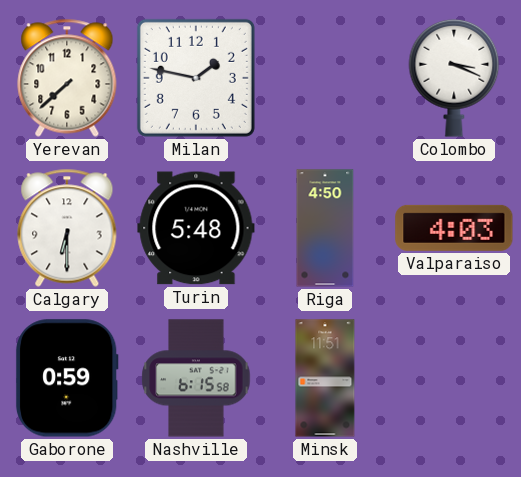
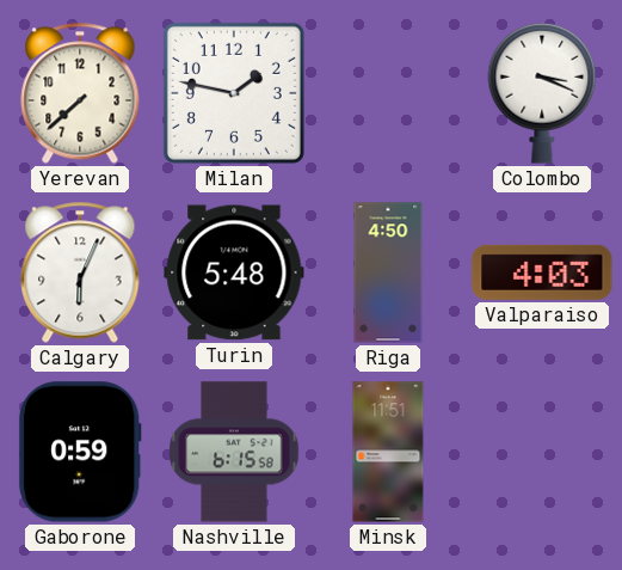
Calgary: 6:30 -> 6:04
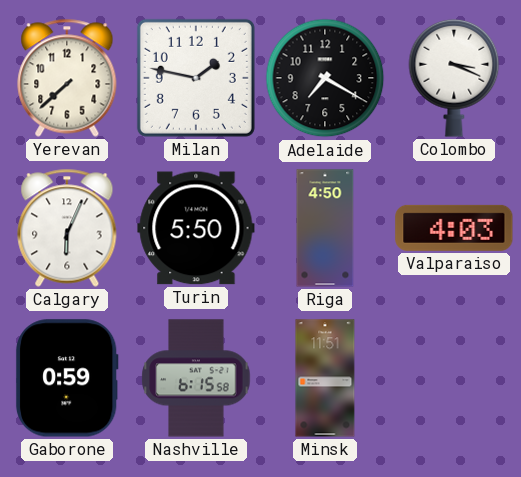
Adelaide: none -> 7:20
Turin: 5:48 -> 5:50
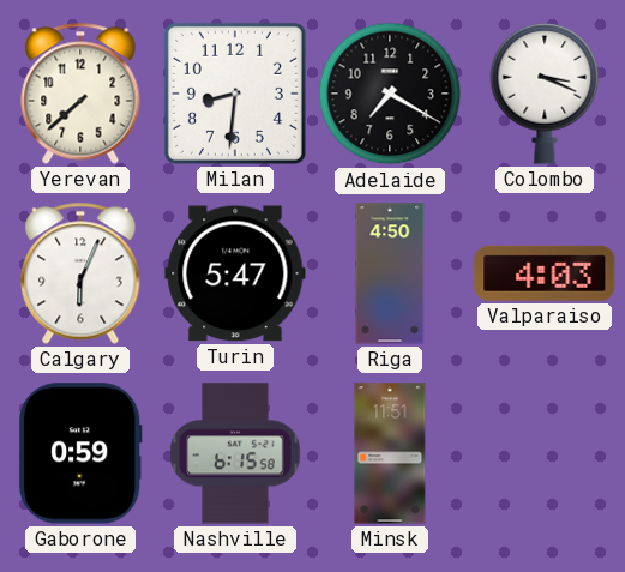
Milan: 1:47 -> 8:31
Turin: 5:50 -> 5:47
